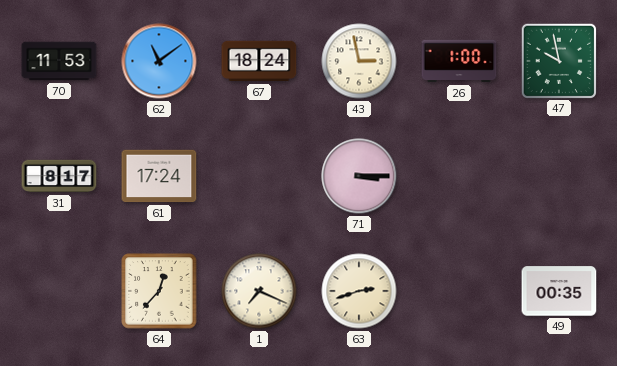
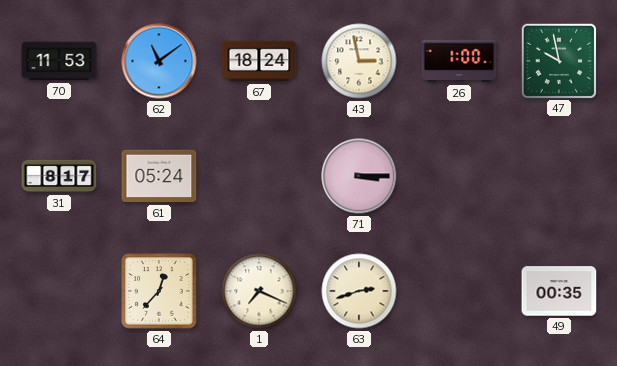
61: 17:24 -> 05:24
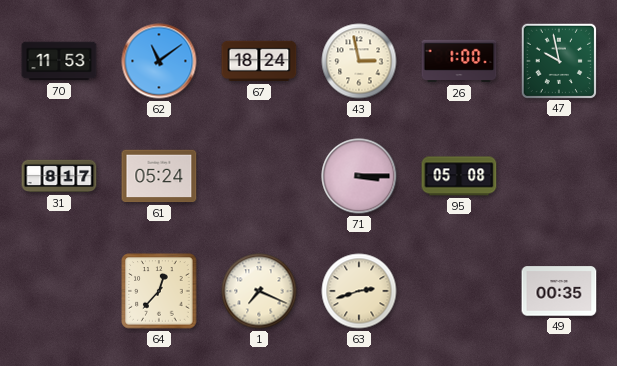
95: none -> 05:08
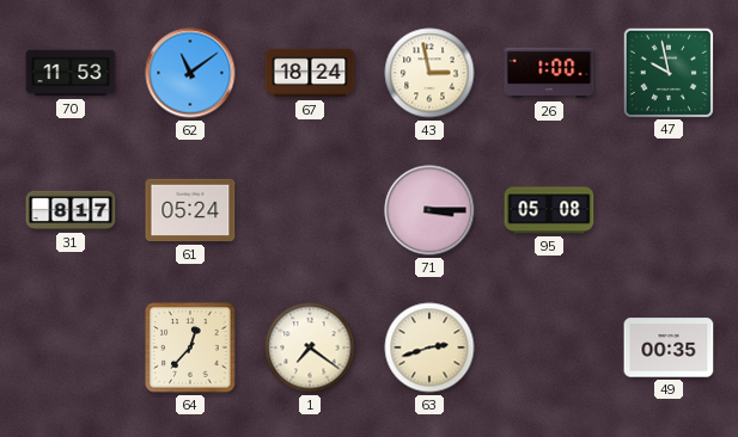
1: 7:19 -> 7:21
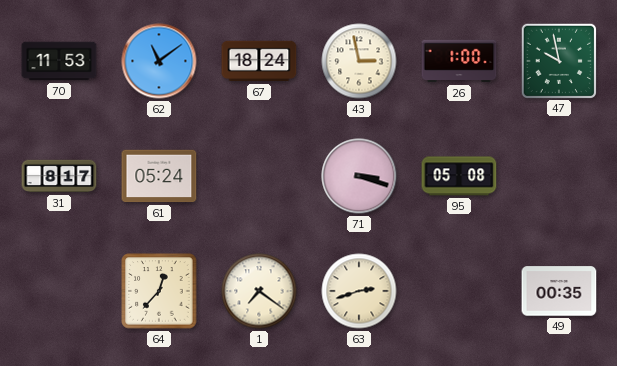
71: 3:15 -> 3:18
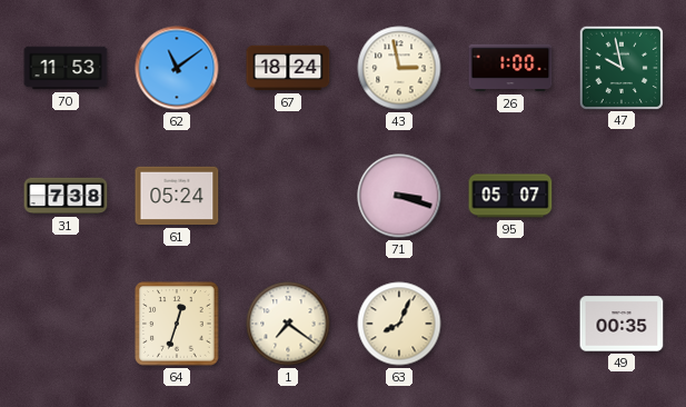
31: 8:17 -> 7:38
95: 05:08 -> 05:07
64: 12:37 -> 12:33
63: 2:42 -> 8:04
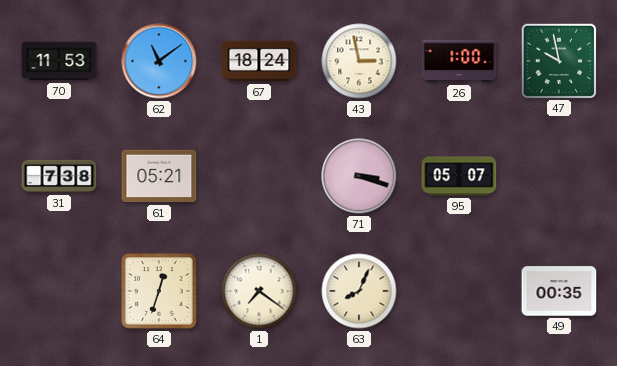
61: 05:24 -> 05:21
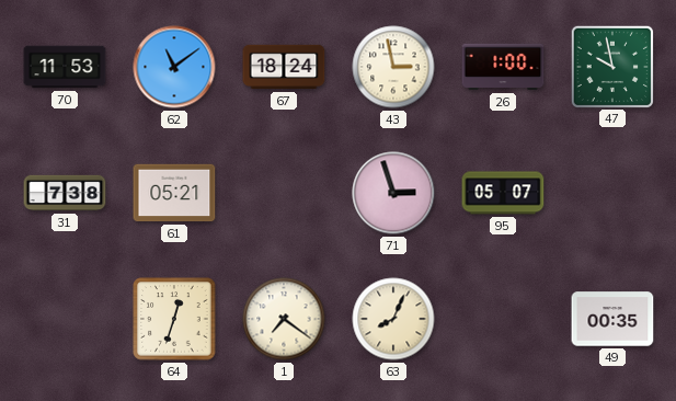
71: 3:18 -> 2:57
